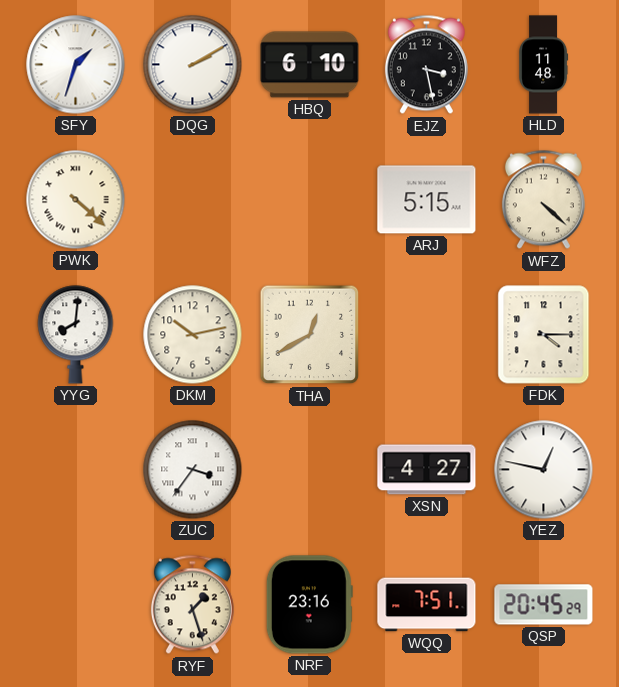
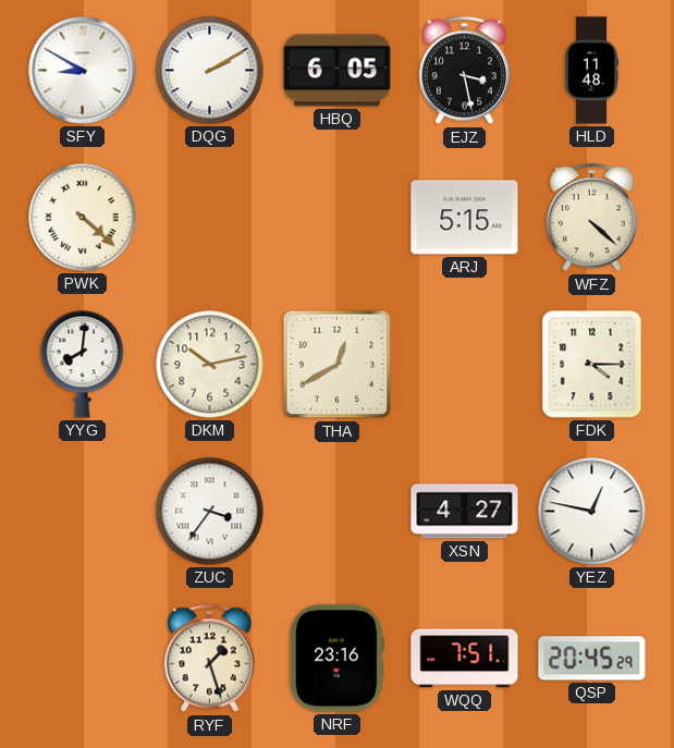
SFY: 1:33 -> 8:50
HBQ: 6:10 -> 6:05
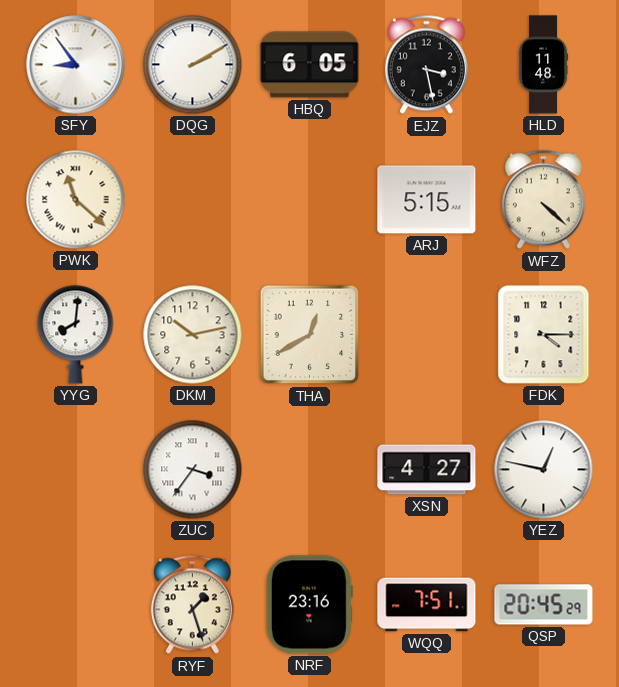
SFY: 8:50 -> 8:54
PWK: 4:22 -> 11:22
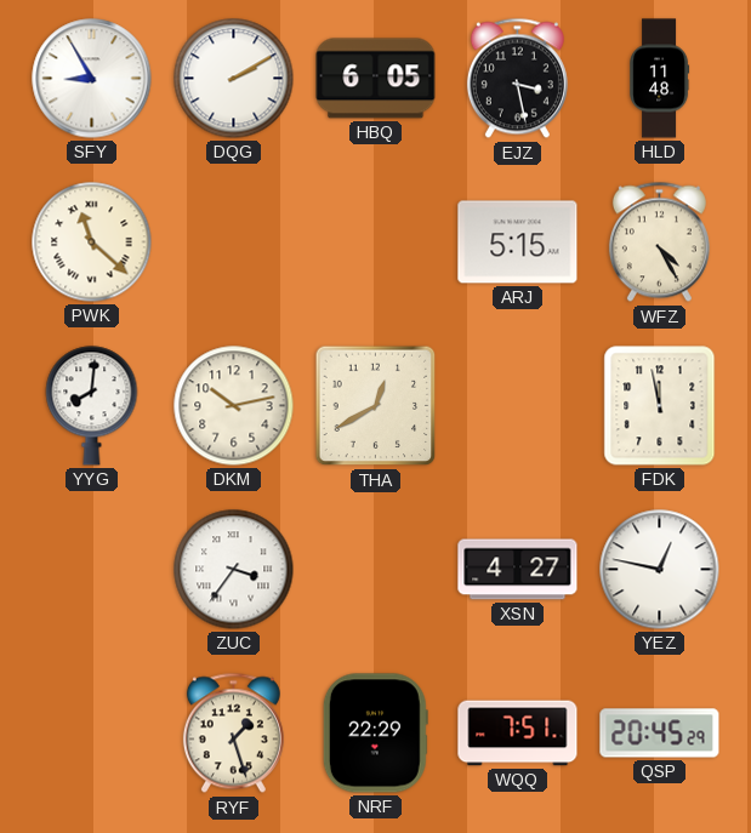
SFY: 8:54 -> 8:55
WFZ: 4:22 -> 4:25
FDK: 4:15 -> 11:58
NRF: 23:16 -> 22:29
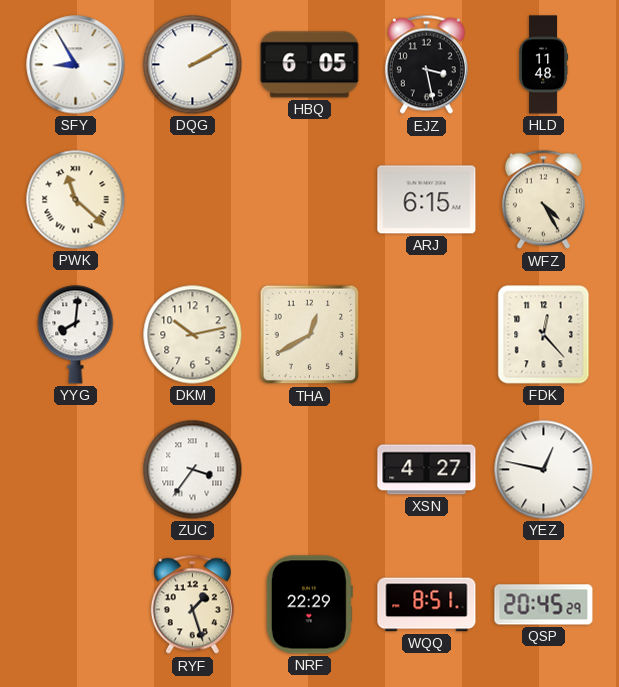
ARJ: 5:15 -> 6:15
FDK: 11:58 -> 12:23
WQQ: 7:51 -> 8:51
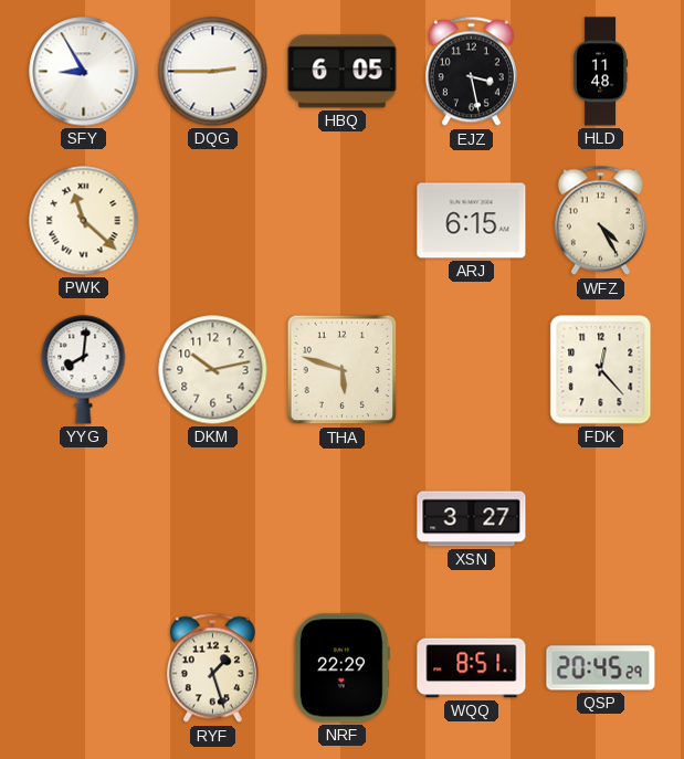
DQG: 2:10 -> 2:45
THA: 12:40 -> 5:48
ZUC: 3:36 -> none
XSN: 4:27 -> 3:27
YEZ: 12:47 -> none
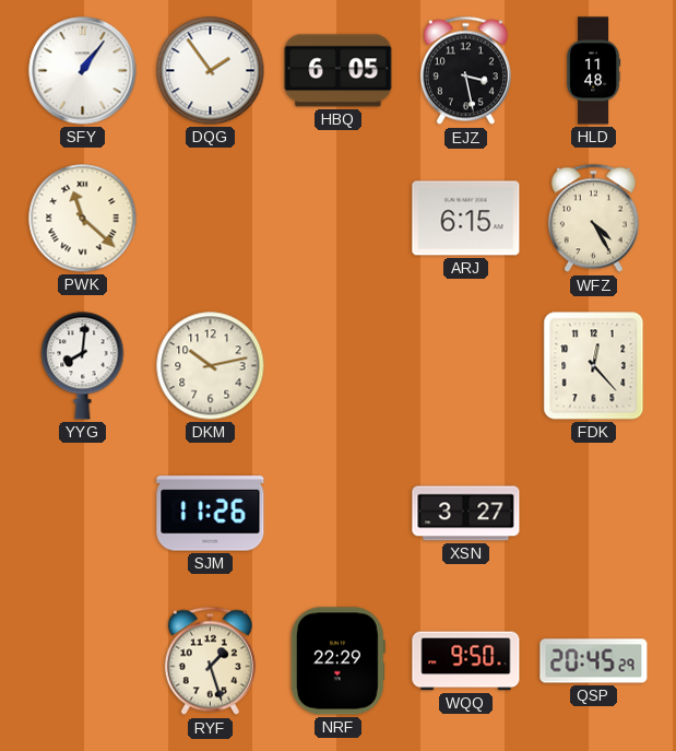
SFY: 8:55 -> 1:06
DQG: 2:45 -> 1:54
THA: 5:48 -> none
SJM: none -> 11:26
WQQ: 8:51 -> 9:50
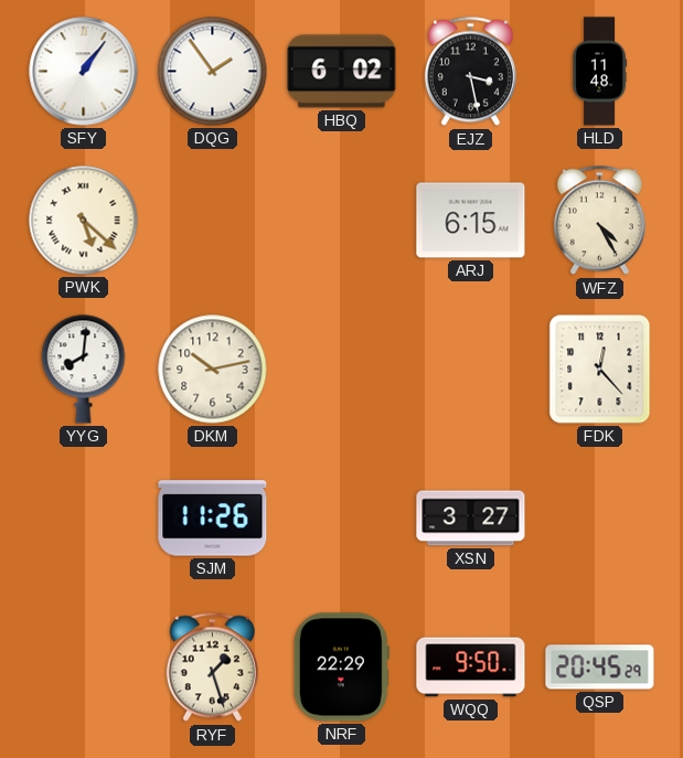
HBQ: 6:05 -> 6:02
PWK: 11:22 -> 5:22
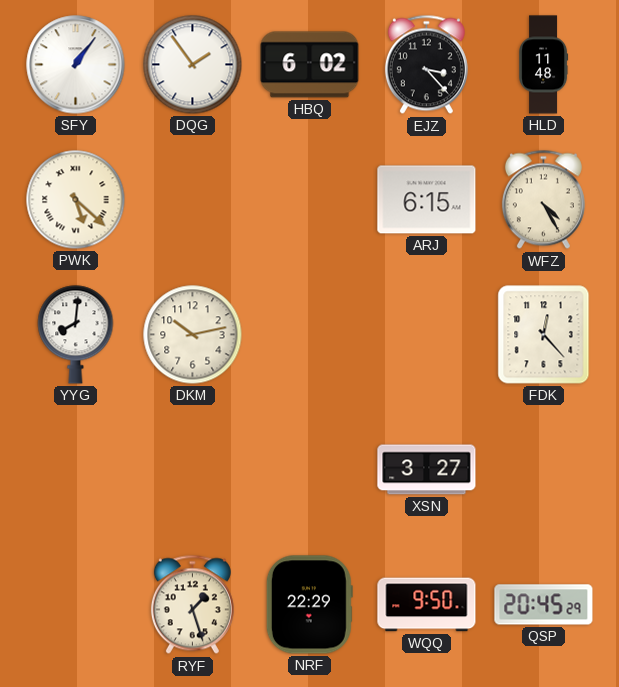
EJZ: 3:28 -> 3:23
SJM: 11:26 -> none
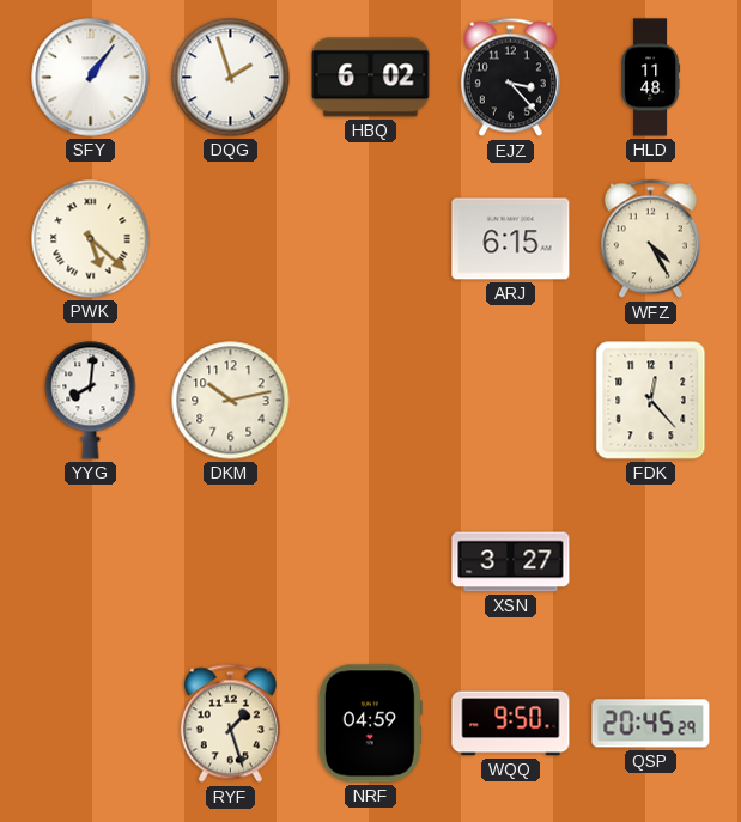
DQG: 1:54 -> 1:57
NRF: 22:29 -> 04:59
